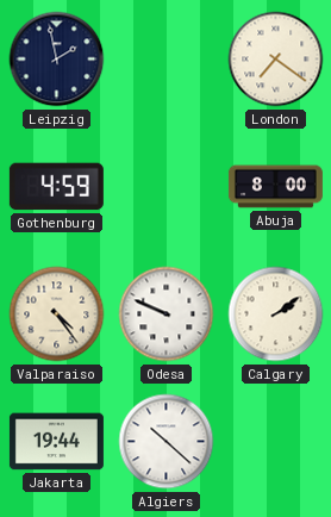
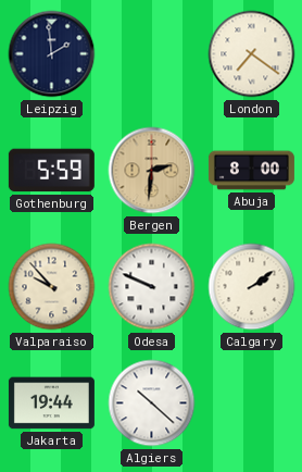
Leipzig: 1:58 -> 1:59
Gothenburg: 4:59 -> 5:59
Bergen: none -> 2:31
Valparaiso: 4:24 -> 9:53
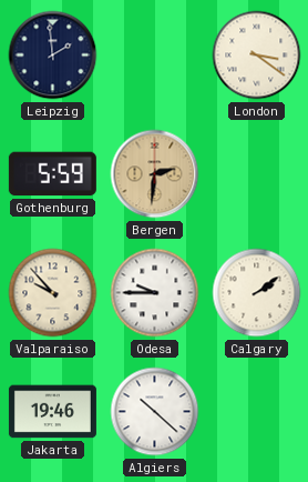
London: 7:21 -> 3:21
Abuja: 8:00 -> none
Odesa: 9:49 -> 9:45
Jakarta: 19:44 -> 19:46
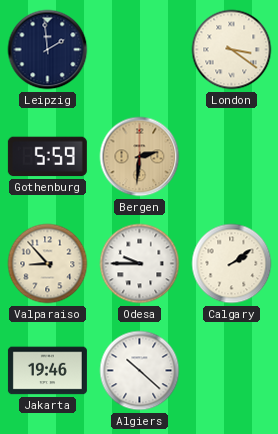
Valparaiso: 9:53 -> 8:53
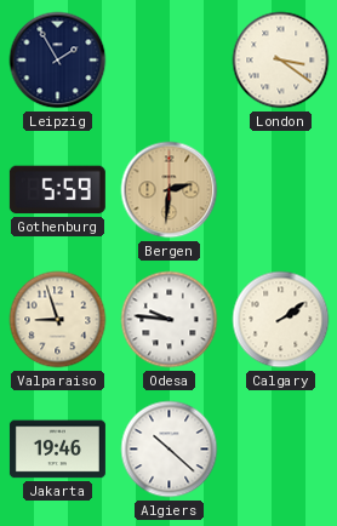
Leipzig: 1:59 -> 1:55
Valparaiso: 8:53 -> 8:57
Odesa: 9:45 -> 9:46
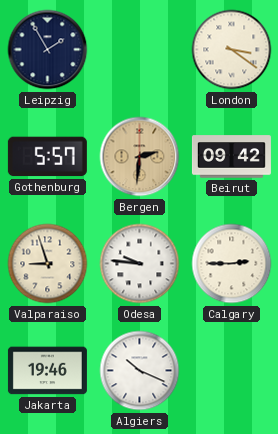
Gothenburg: 5:59 -> 5:57
Beirut: none -> 09:42
Calgary: 2:09 -> 2:45
Algiers: 10:22 -> 10:19
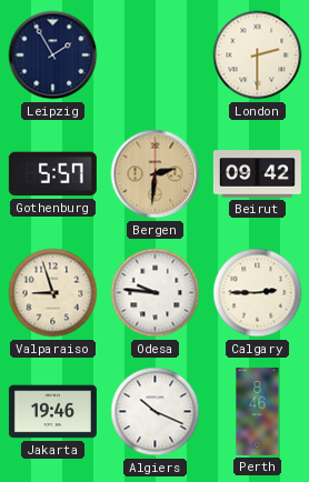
London: 3:21 -> 2:30
Perth: none -> 8:46
